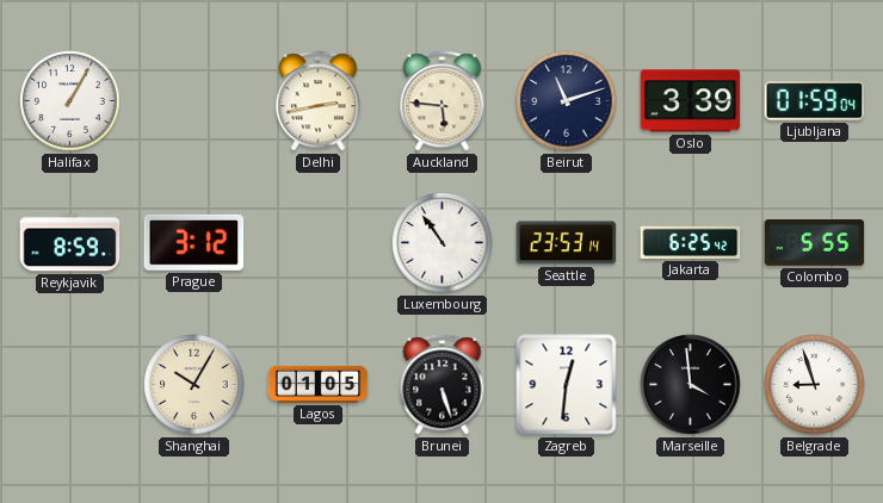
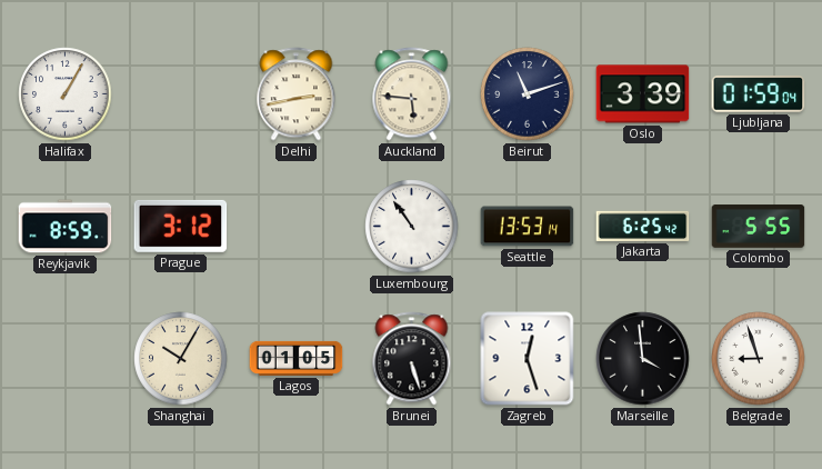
Seattle: 23:53 -> 13:53
Zagreb: 12:31 -> 12:27
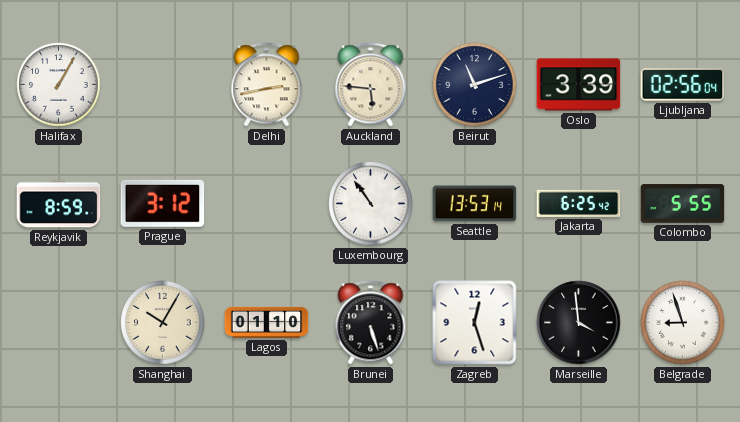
Ljubljana: 01:59 -> 02:56
Lagos: 01:05 -> 01:10
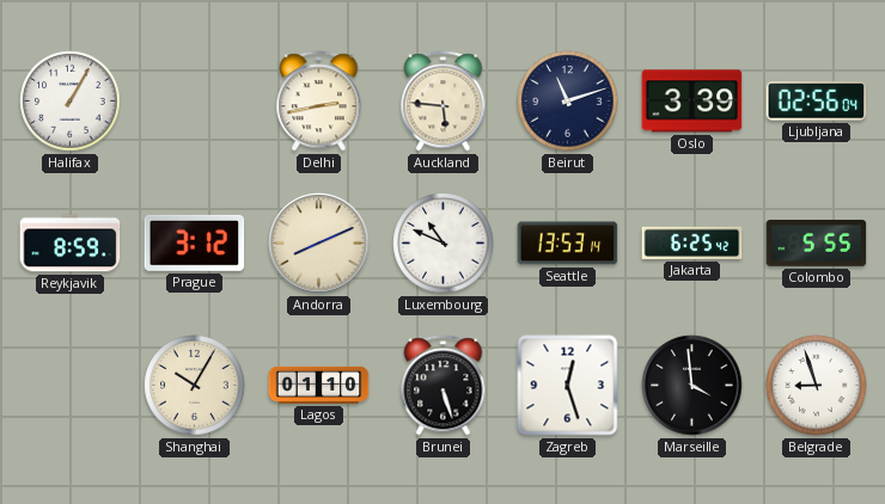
Andorra: none -> 8:11
Luxembourg: 10:54 -> 10:49
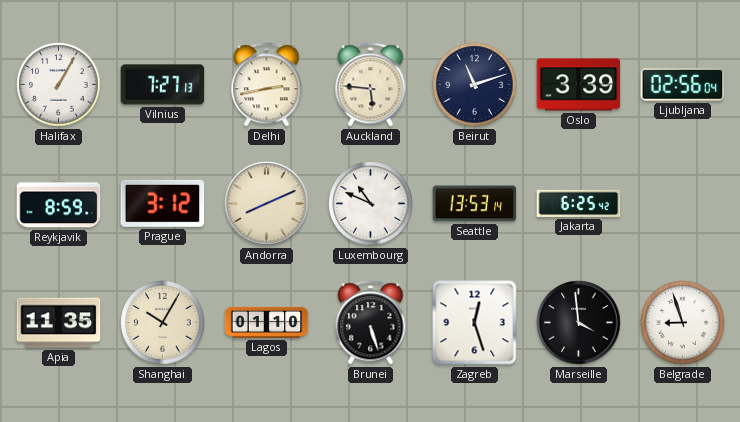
Vilnius: none -> 7:27
Colombo: 5:55 -> none
Apia: none -> 11:35
